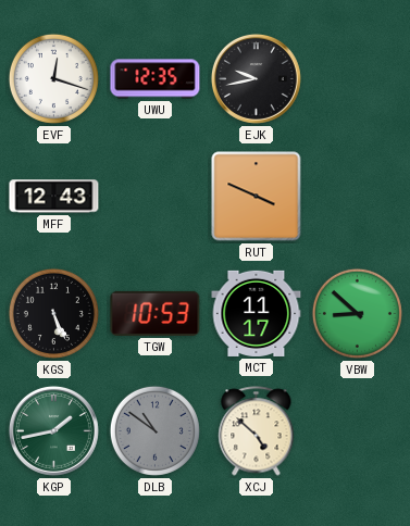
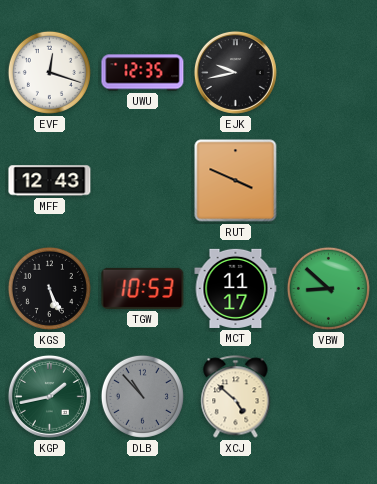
DLB: 10:51 -> 10:53
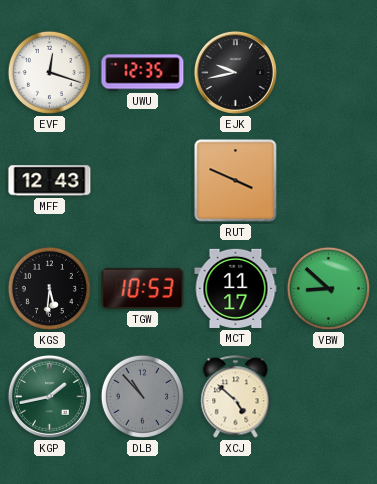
KGS: 5:26 -> 5:31
